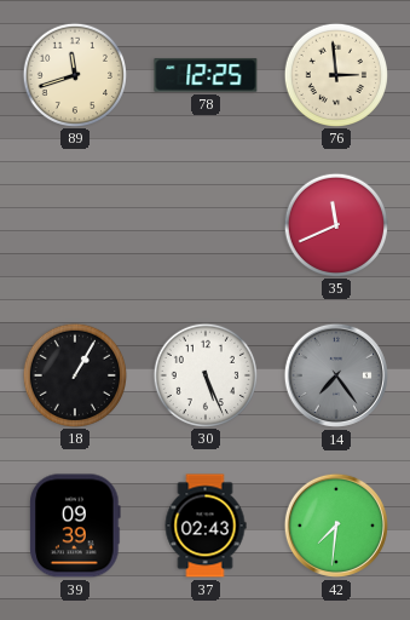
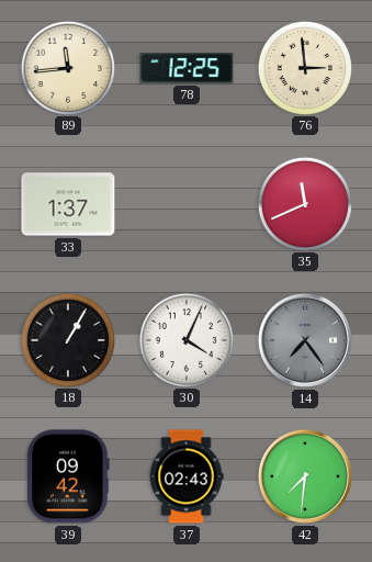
89: 11:42 -> 11:44
33: none -> 1:37
30: 5:26 -> 4:04
39: 09:39 -> 09:42
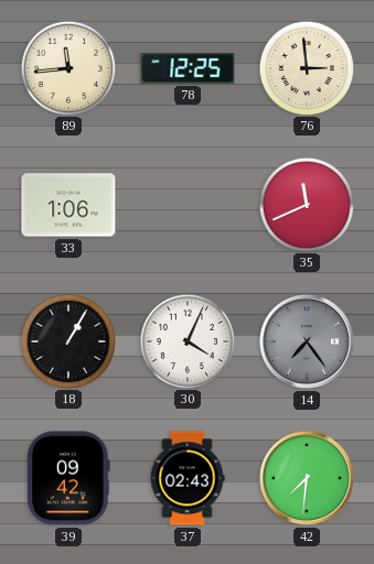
33: 1:37 -> 1:06
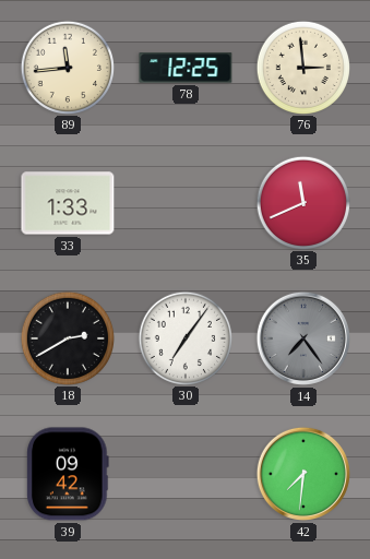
33: 1:06 -> 1:33
18: 1:05 -> 2:40
30: 4:04 -> 7:06
37: 02:43 -> none
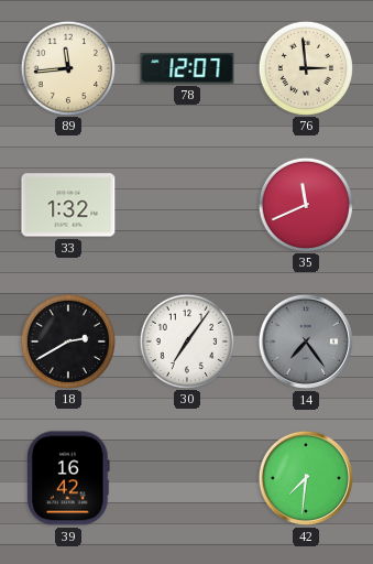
78: 12:25 -> 12:07
33: 1:33 -> 1:32
39: 09:42 -> 16:42
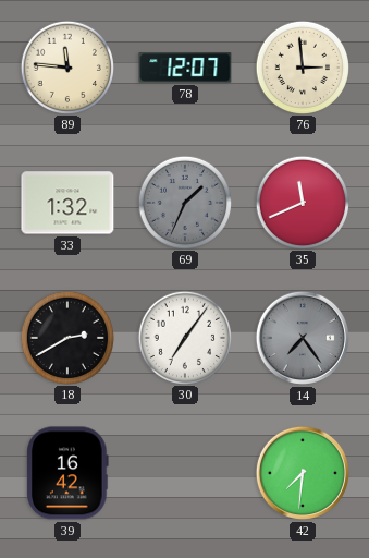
89: 11:44 -> 11:46
69: none -> 1:34
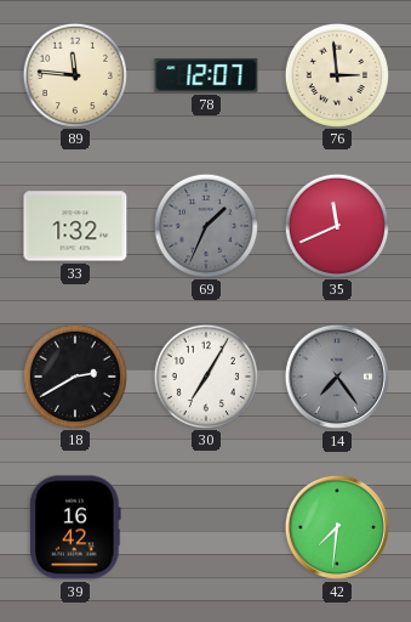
30: 7:06 -> 7:05
